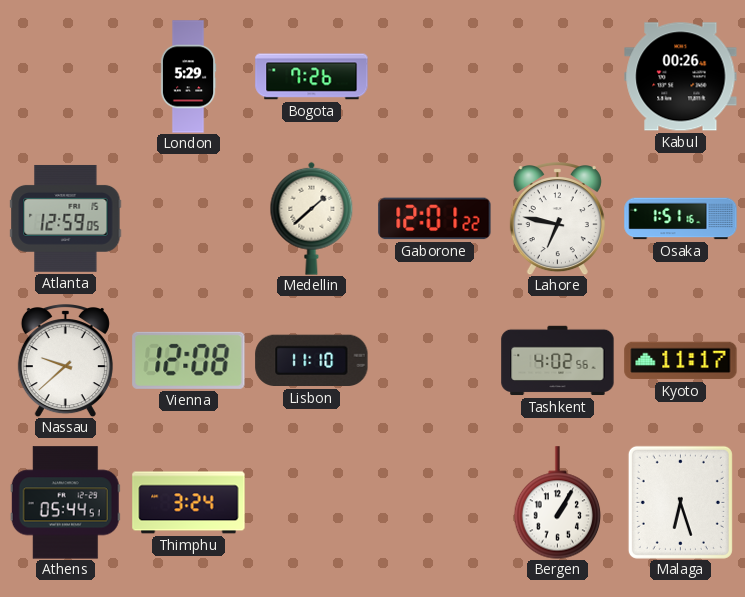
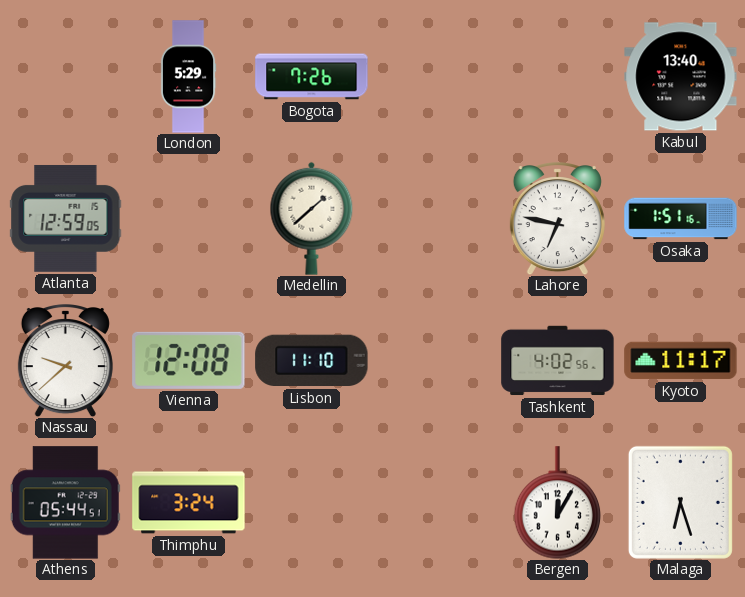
Kabul: 00:26 -> 13:40
Gaborone: 12:01 -> none
Bergen: 1:05 -> 12:05
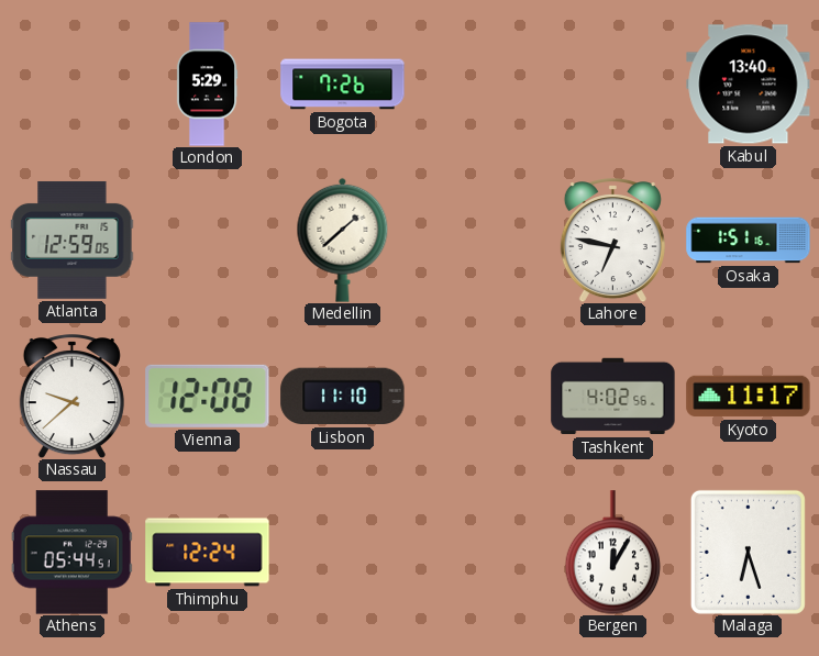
Thimphu: 3:24 -> 12:24
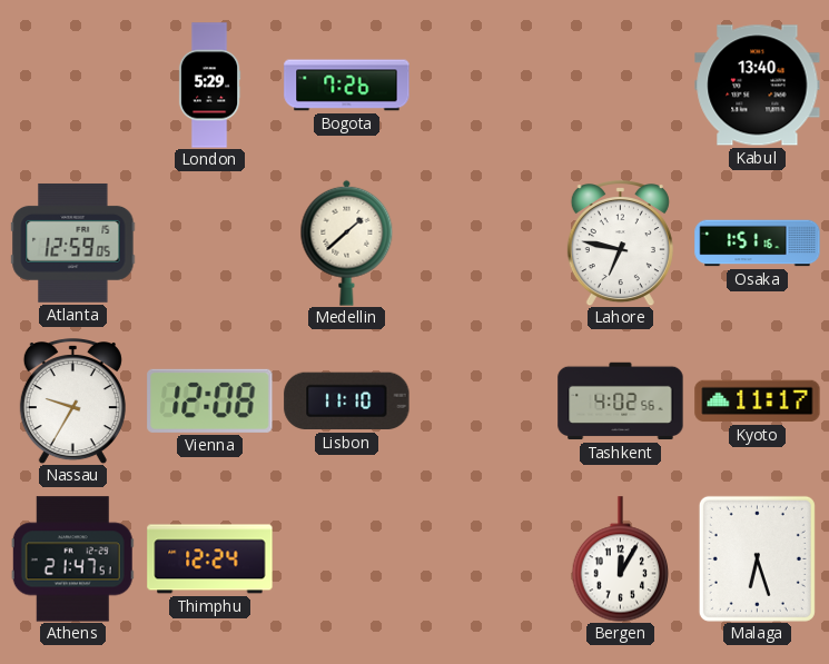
Nassau: 9:38 -> 9:35
Athens: 05:44 -> 21:47
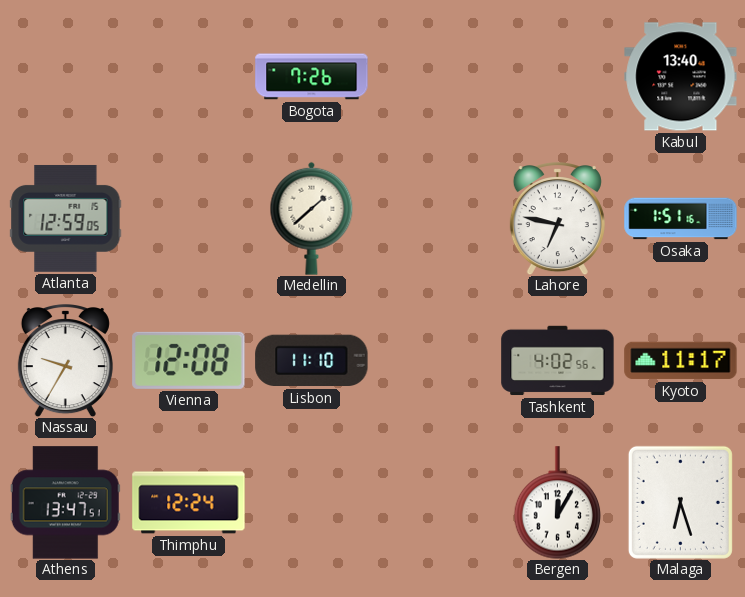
London: 5:29 -> none
Athens: 21:47 -> 13:47
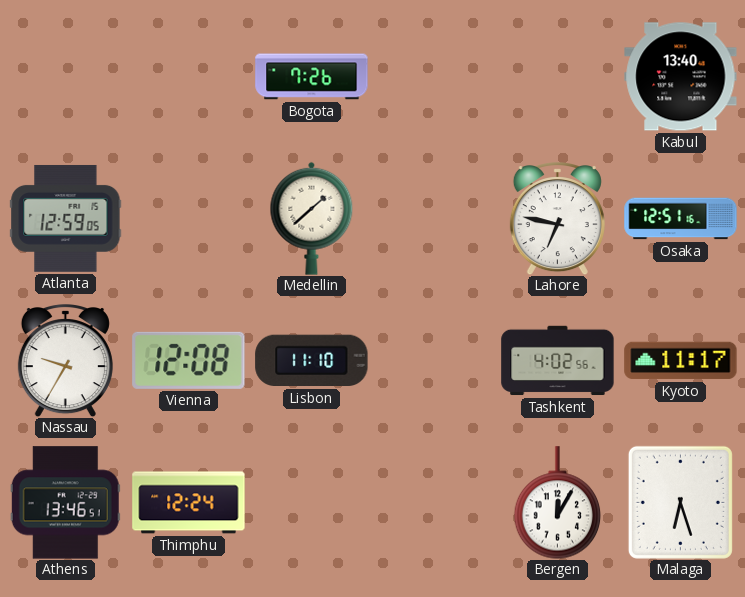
Osaka: 1:51 -> 12:51
Athens: 13:47 -> 13:46
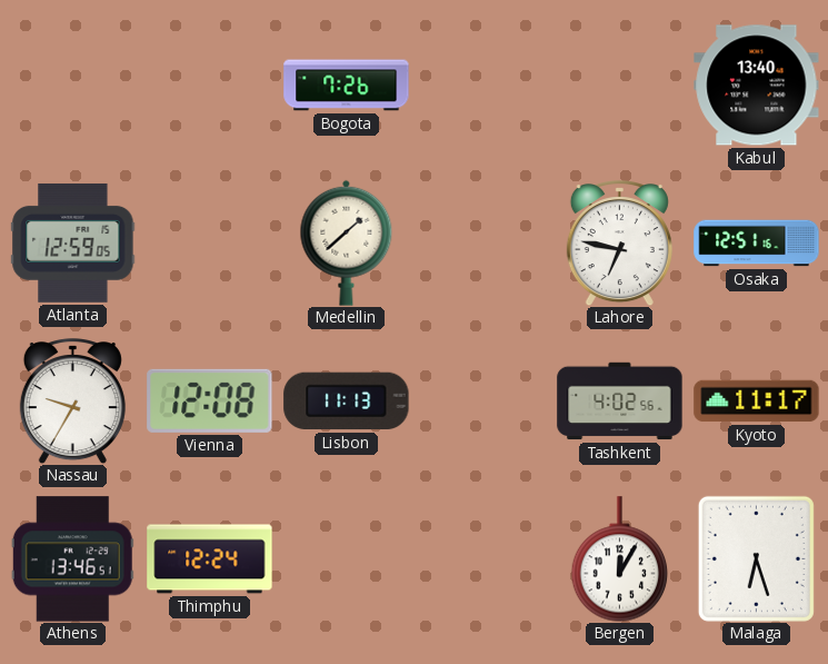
Lisbon: 11:10 -> 11:13
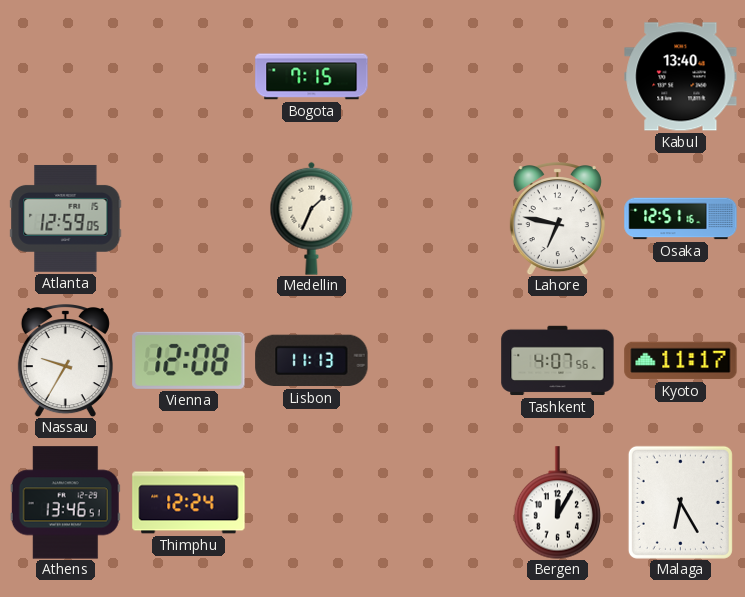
Bogota: 7:26 -> 7:15
Medellin: 1:38 -> 1:34
Tashkent: 4:02 -> 4:07
Malaga: 6:27 -> 6:25
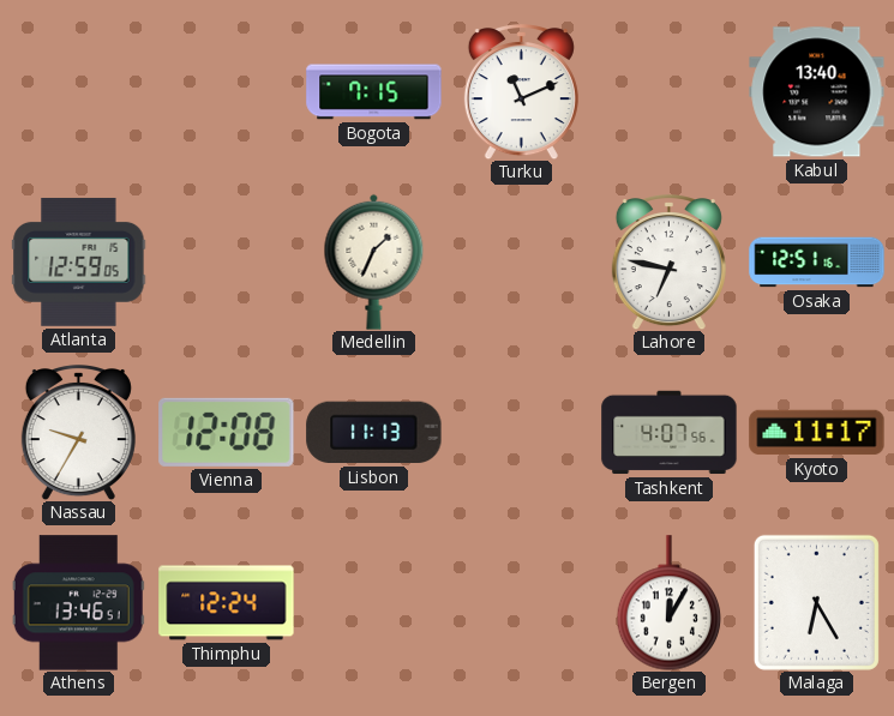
Turku: none -> 11:11
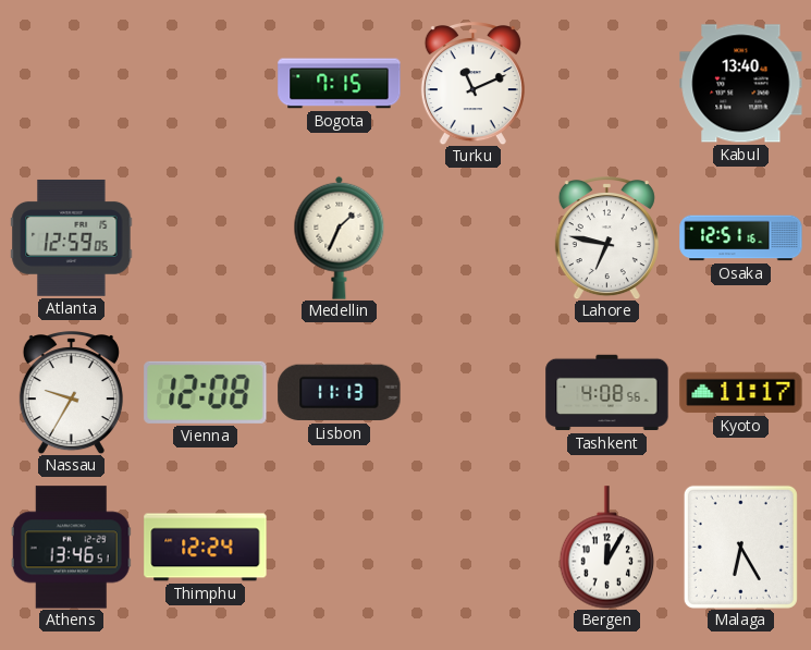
Tashkent: 4:07 -> 4:08
